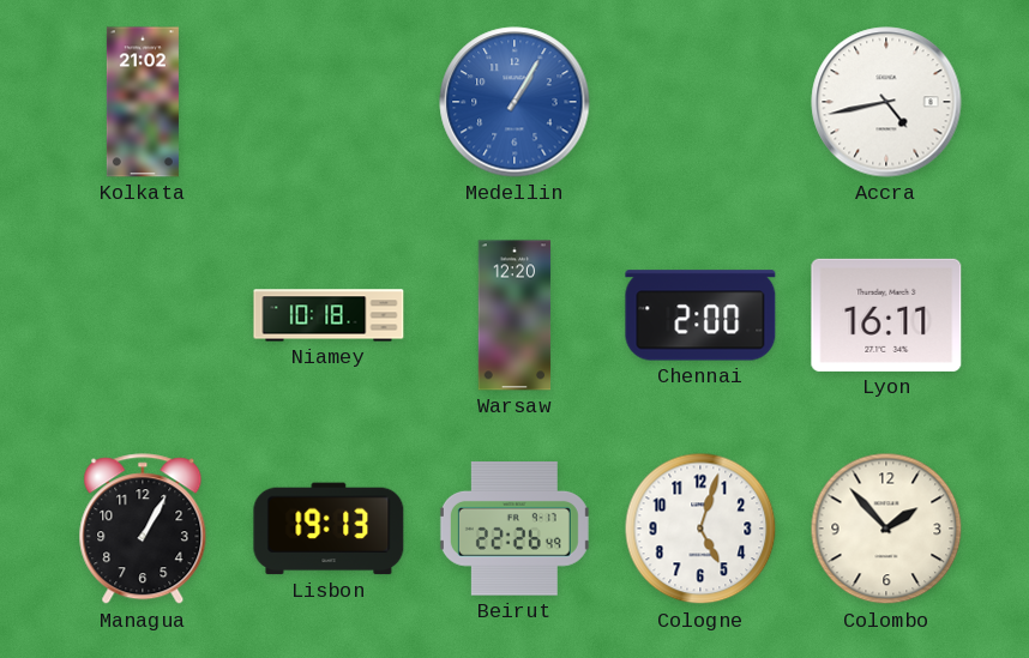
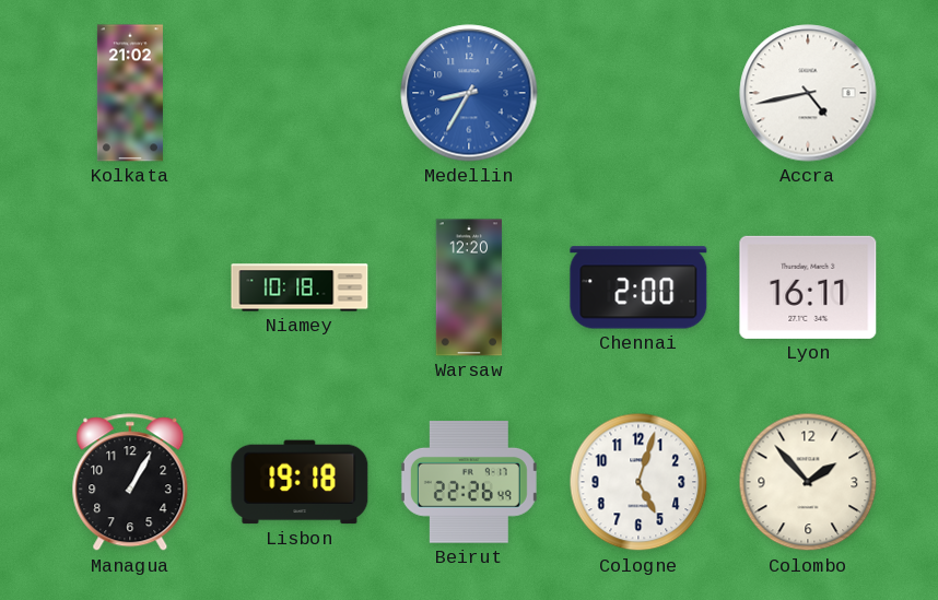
Medellin: 1:05 -> 8:35
Lisbon: 19:13 -> 19:18
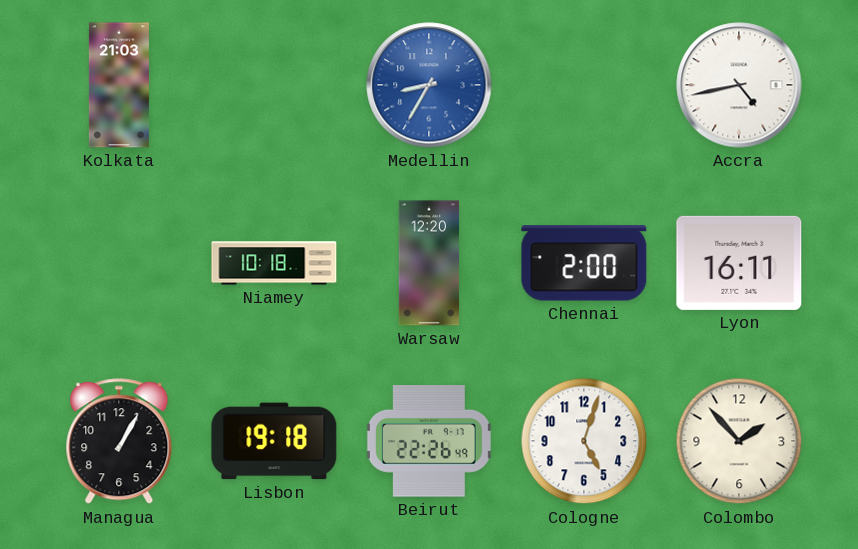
Kolkata: 21:02 -> 21:03
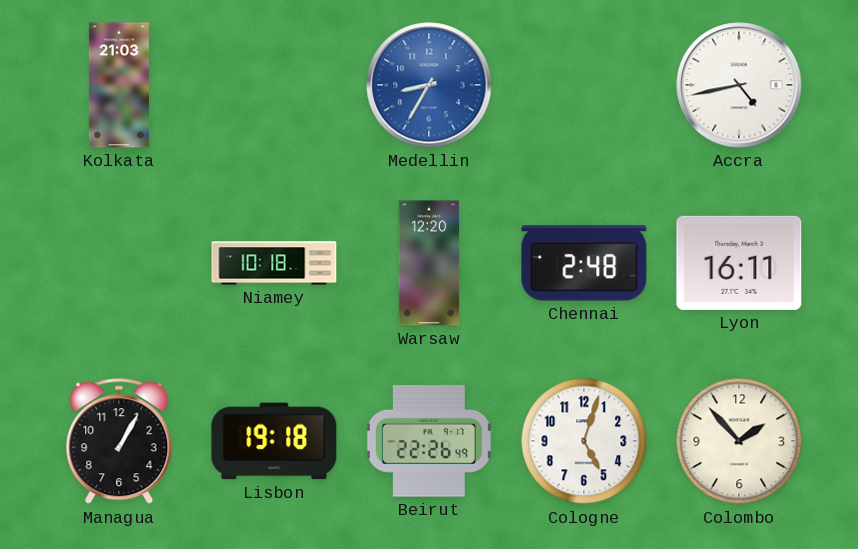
Chennai: 2:00 -> 2:48
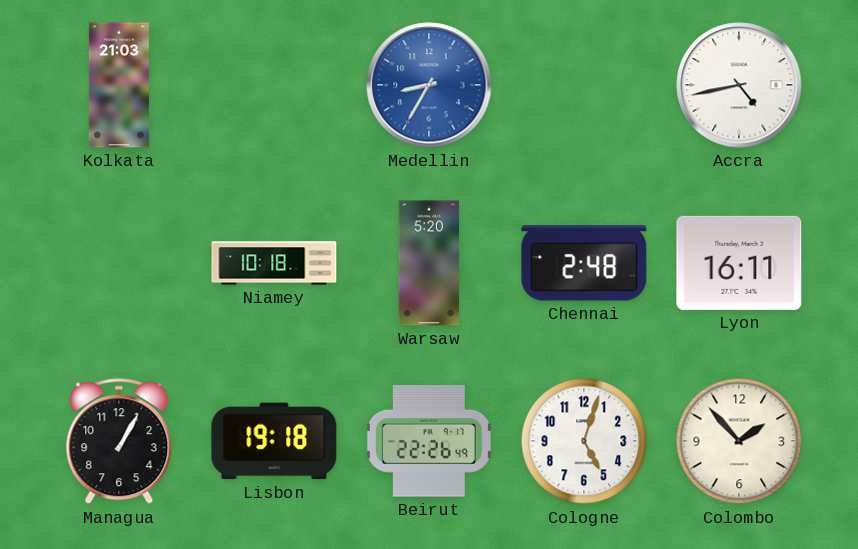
Warsaw: 12:20 -> 5:20
